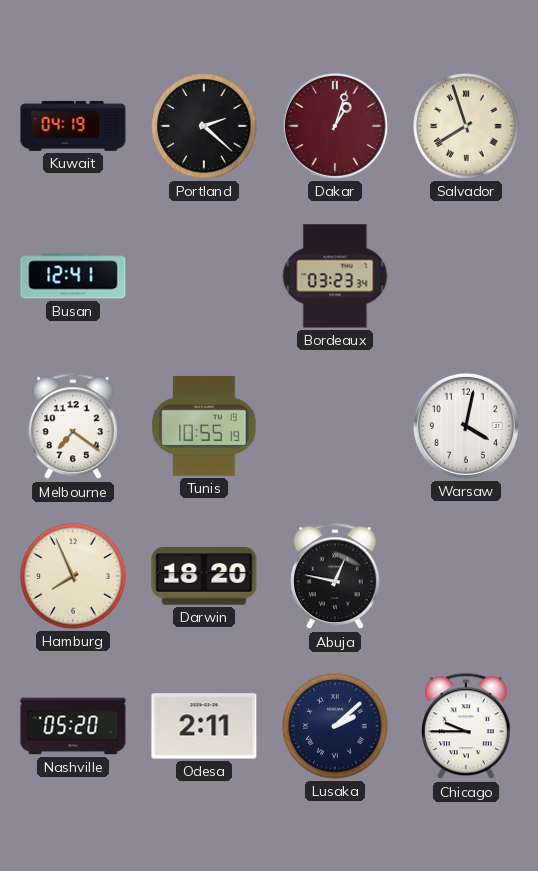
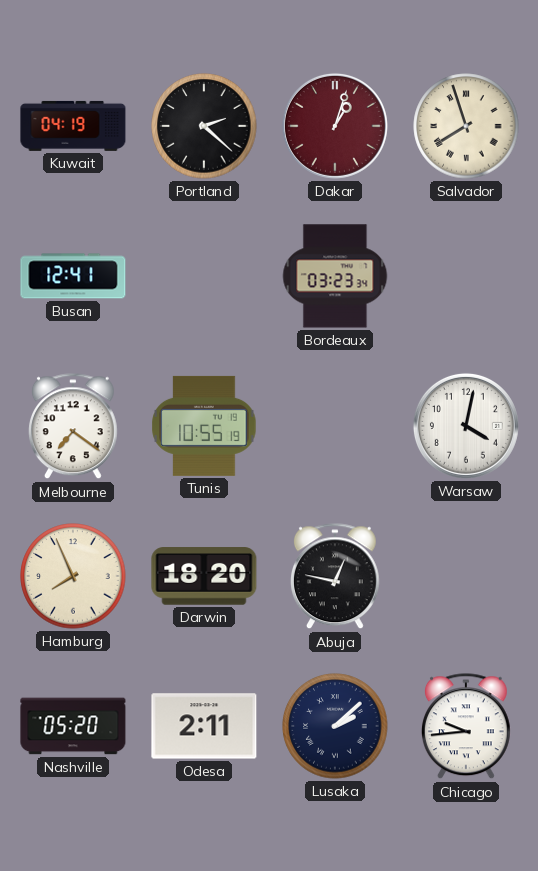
Chicago: 9:45 -> 9:44
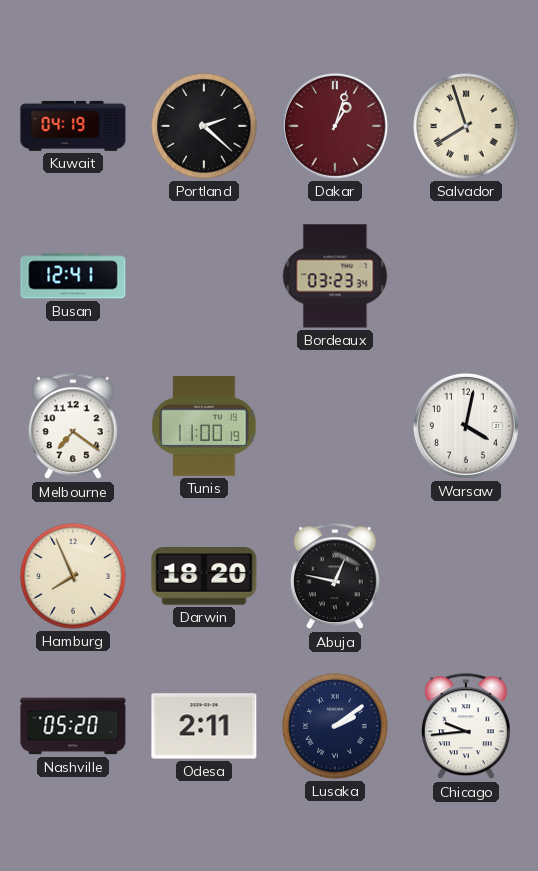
Tunis: 10:55 -> 11:00
Lusaka: 2:08 -> 2:09
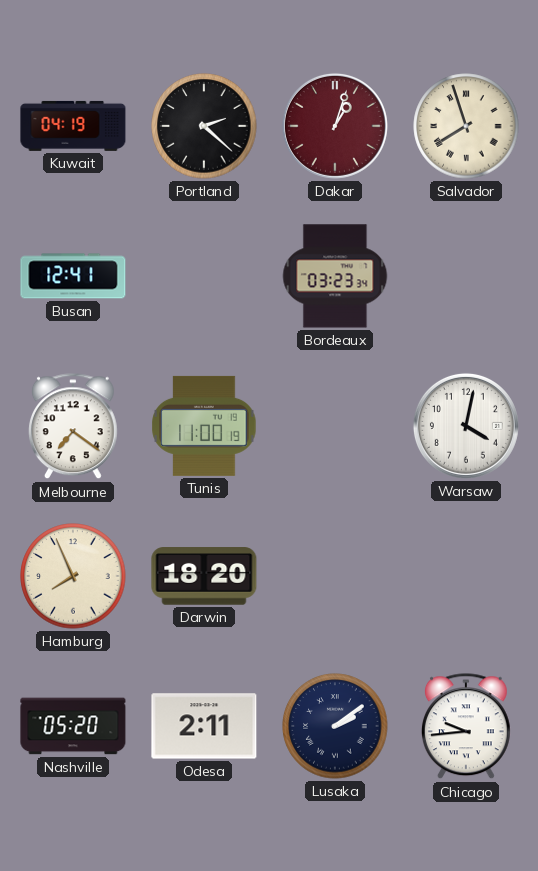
Abuja: 12:47 -> none
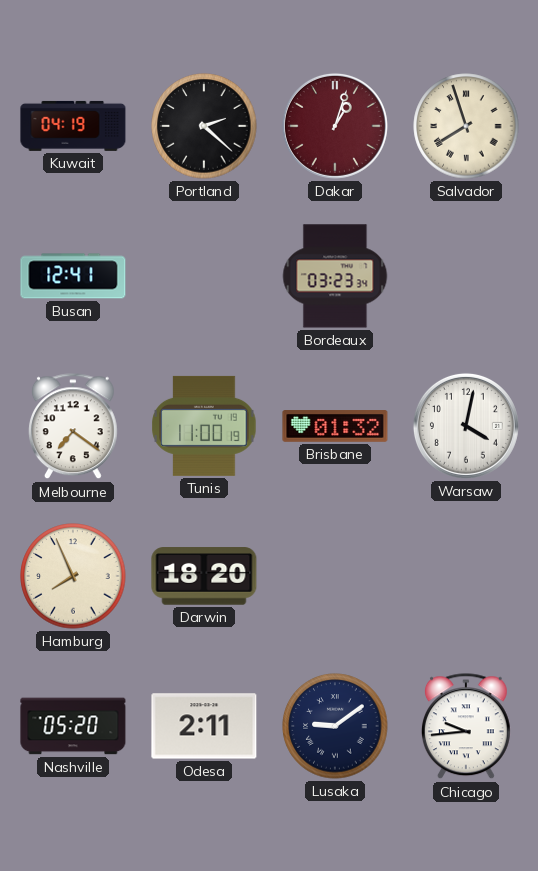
Brisbane: none -> 01:32
Lusaka: 2:09 -> 9:09
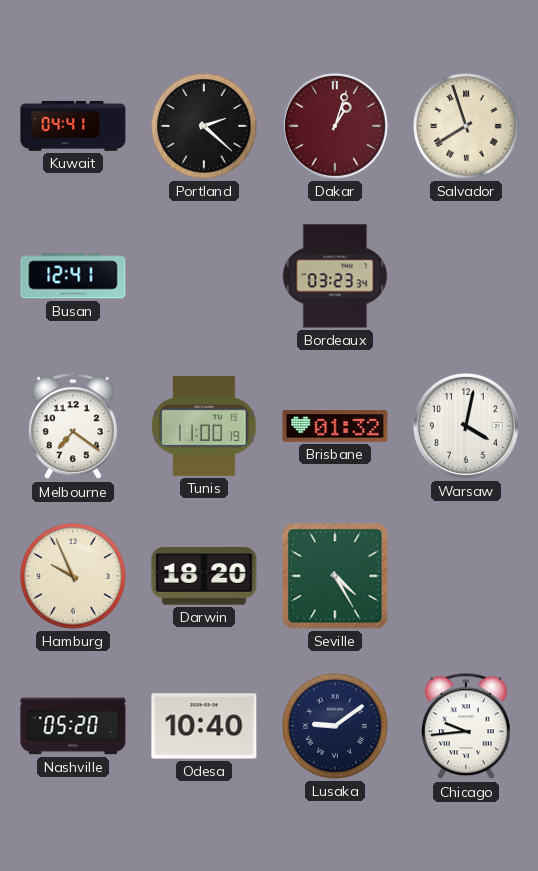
Kuwait: 04:19 -> 04:41
Hamburg: 7:56 -> 9:56
Seville: none -> 4:25
Odesa: 2:11 -> 10:40
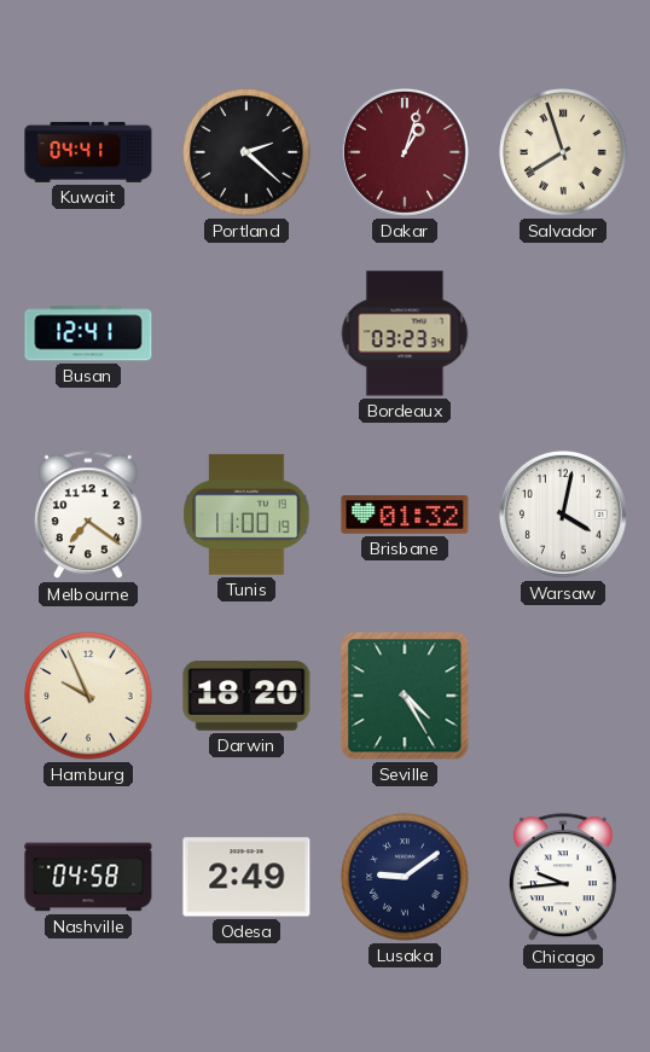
Nashville: 05:20 -> 04:58
Odesa: 10:40 -> 2:49
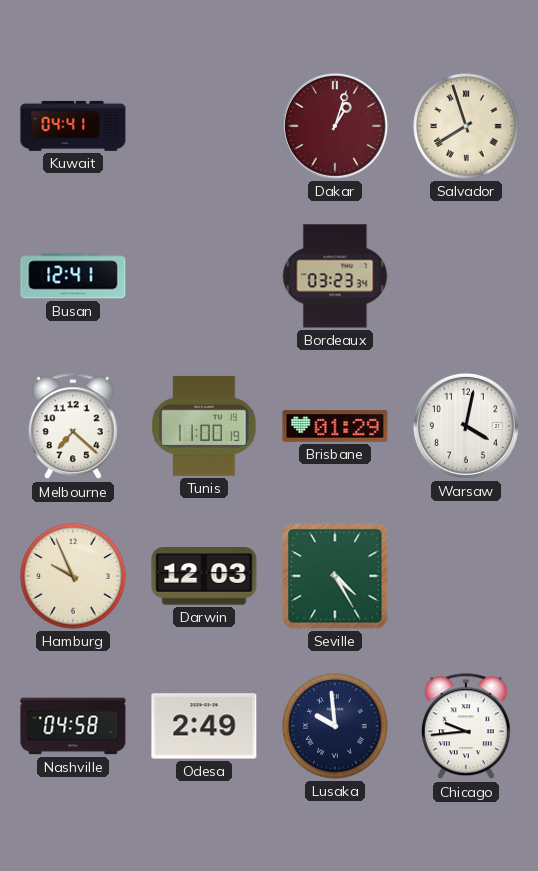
Portland: 2:22 -> none
Melbourne: 7:21 -> 7:22
Brisbane: 01:32 -> 01:29
Darwin: 18:20 -> 12:03
Lusaka: 9:09 -> 9:59
